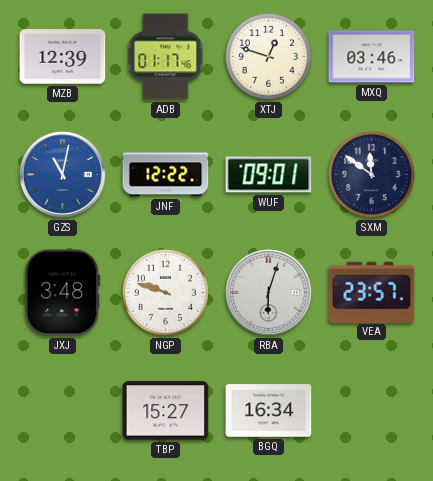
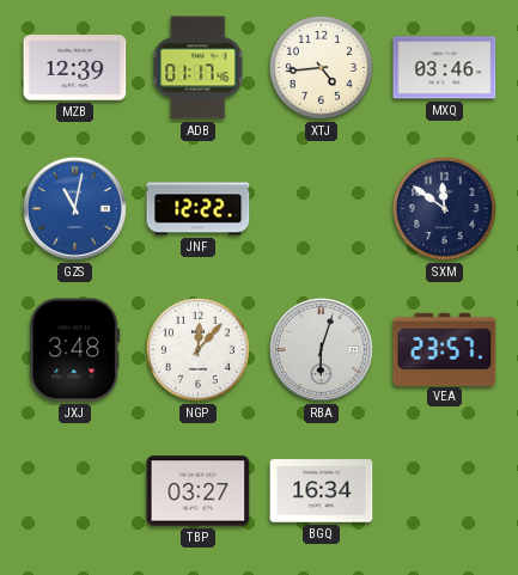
XTJ: 12:48 -> 4:44
WUF: 09:01 -> none
NGP: 9:48 -> 12:07
TBP: 15:27 -> 03:27
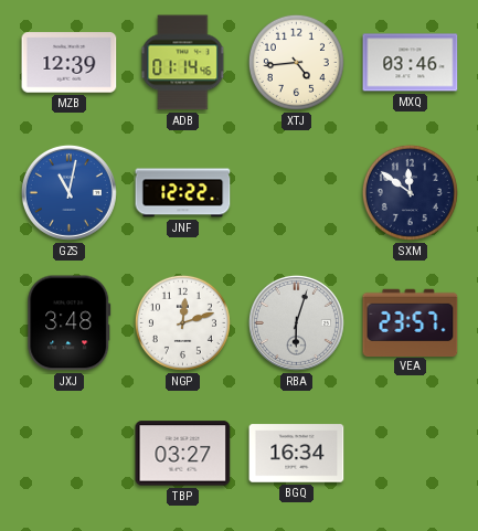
ADB: 01:17 -> 01:14
NGP: 12:07 -> 12:12
